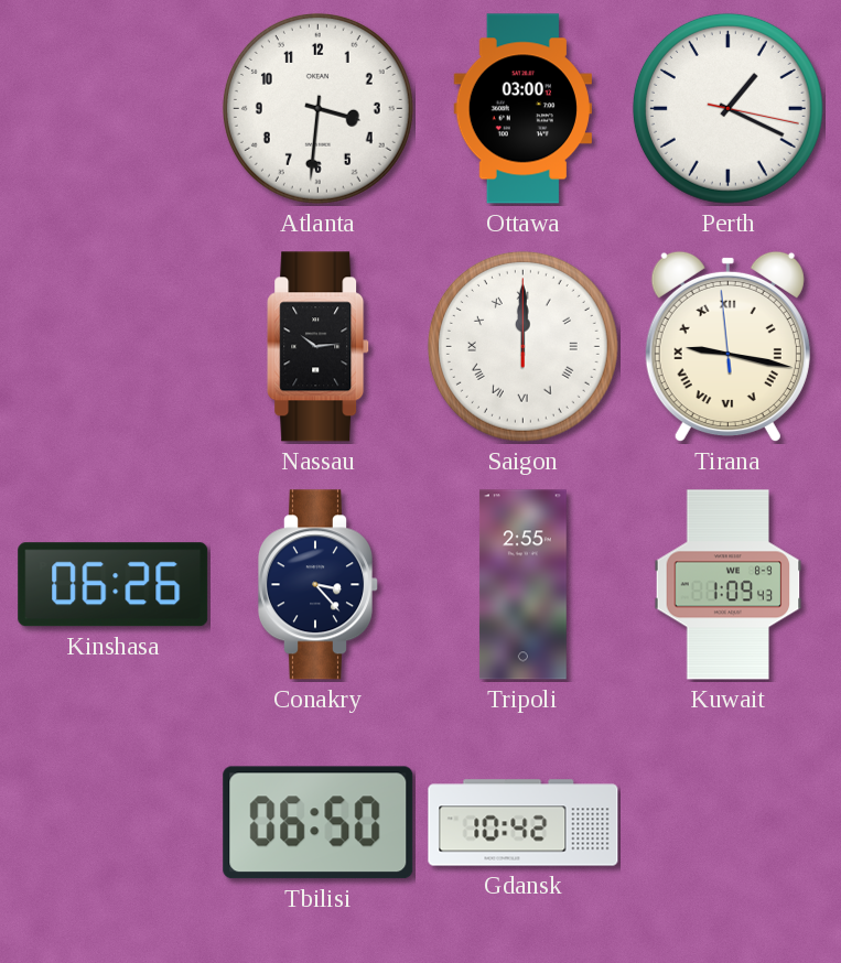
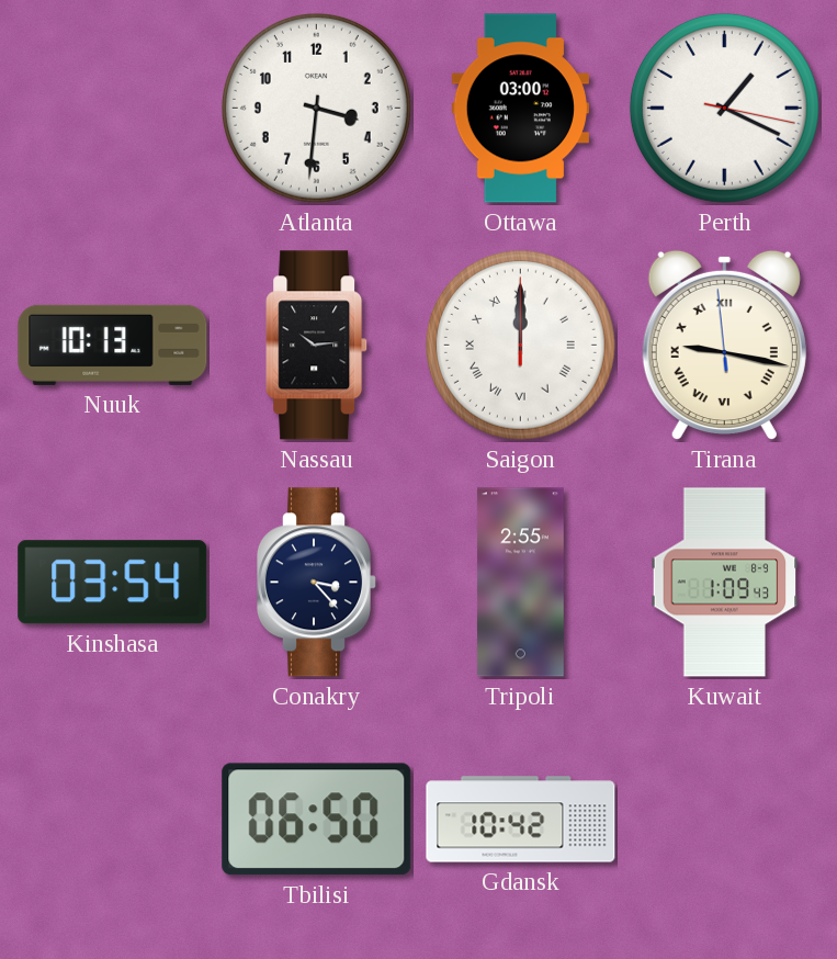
Nuuk: none -> 10:13
Kinshasa: 06:26 -> 03:54
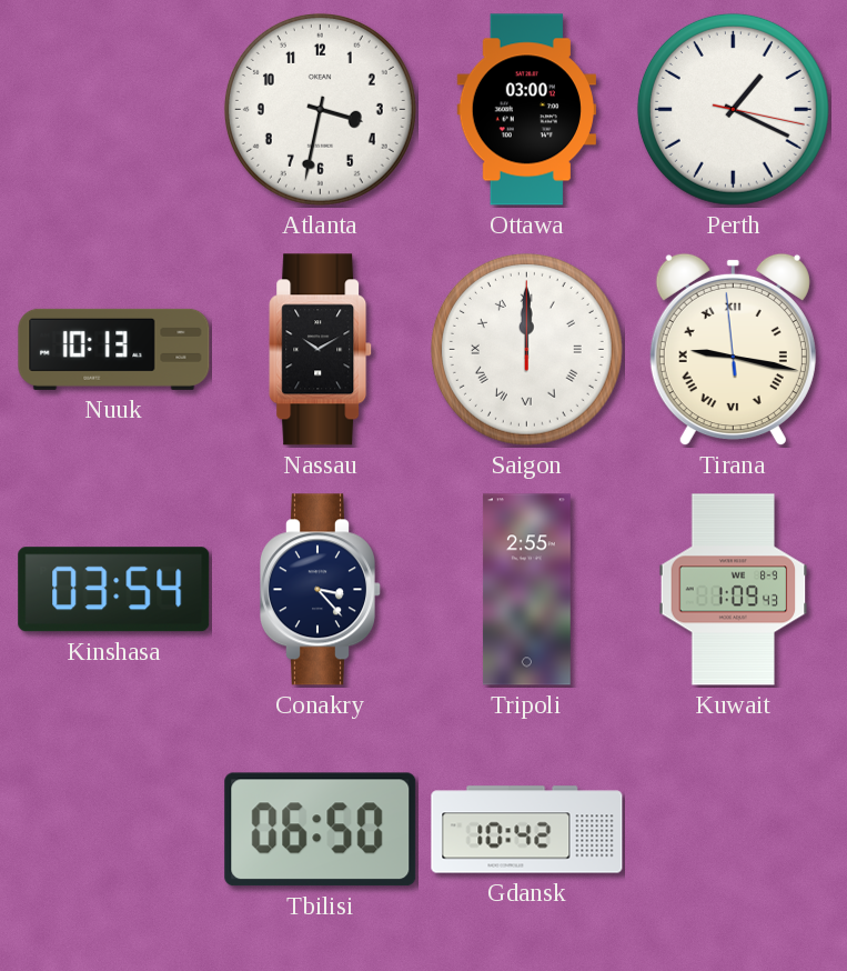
Atlanta: 3:31 -> 3:32
Nassau: 10:14 -> 10:10
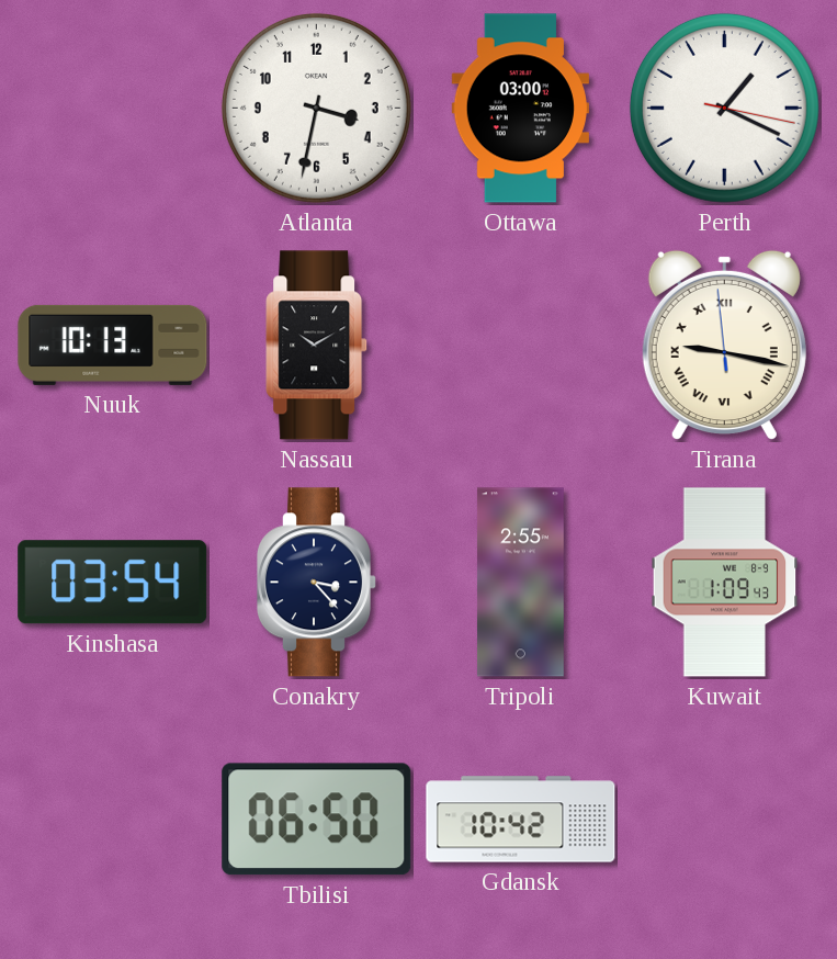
Saigon: 12:00 -> none
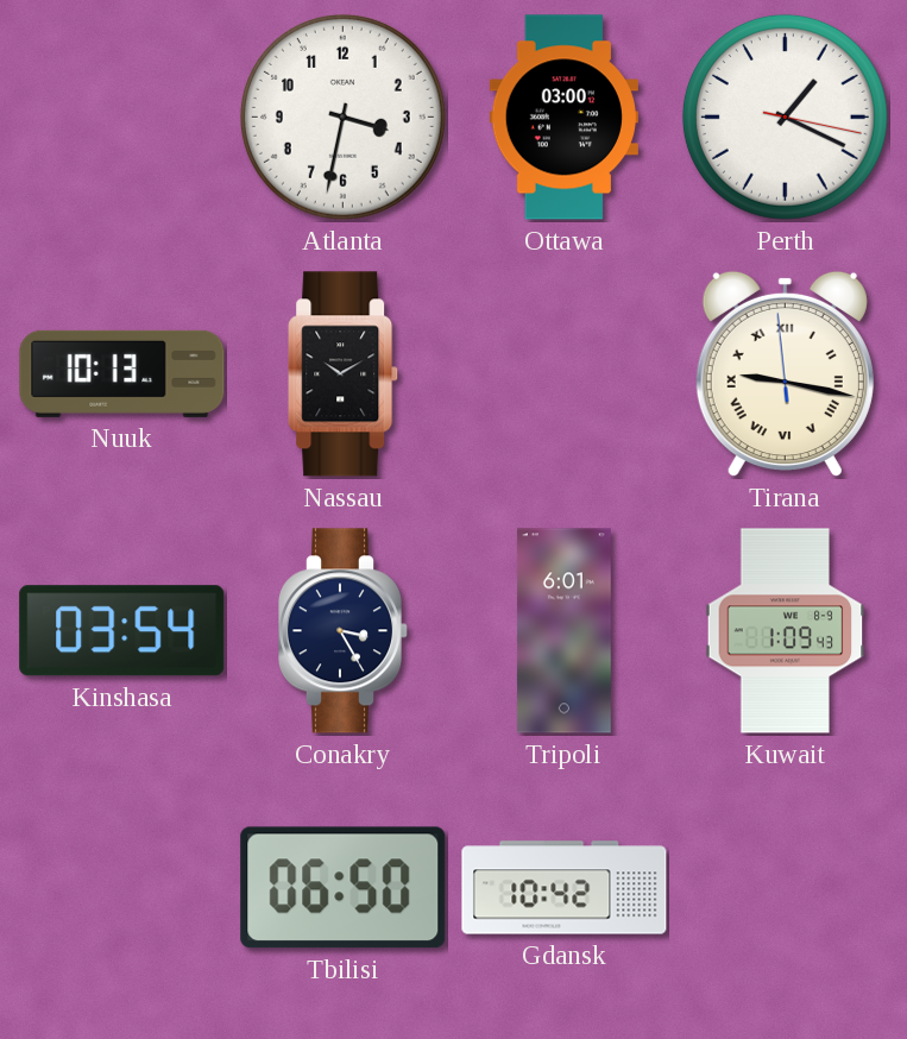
Conakry: 3:23 -> 3:25
Tripoli: 2:55 -> 6:01
